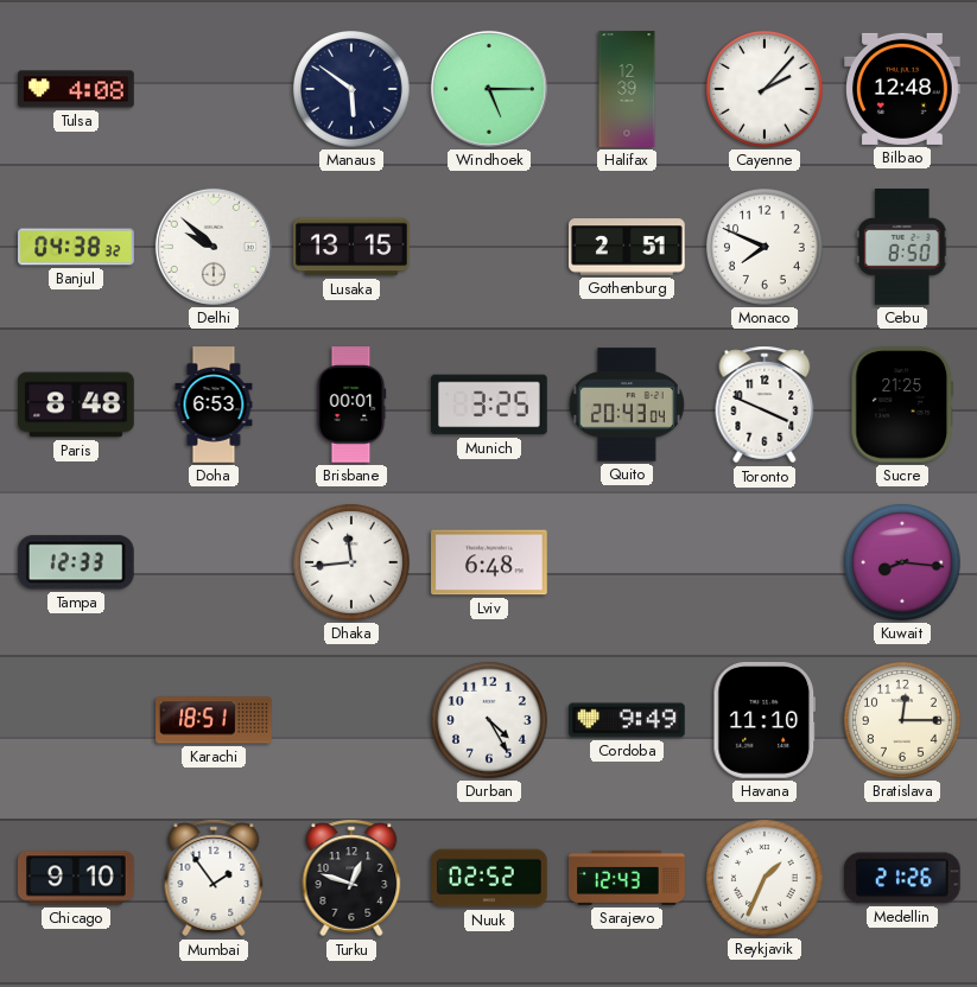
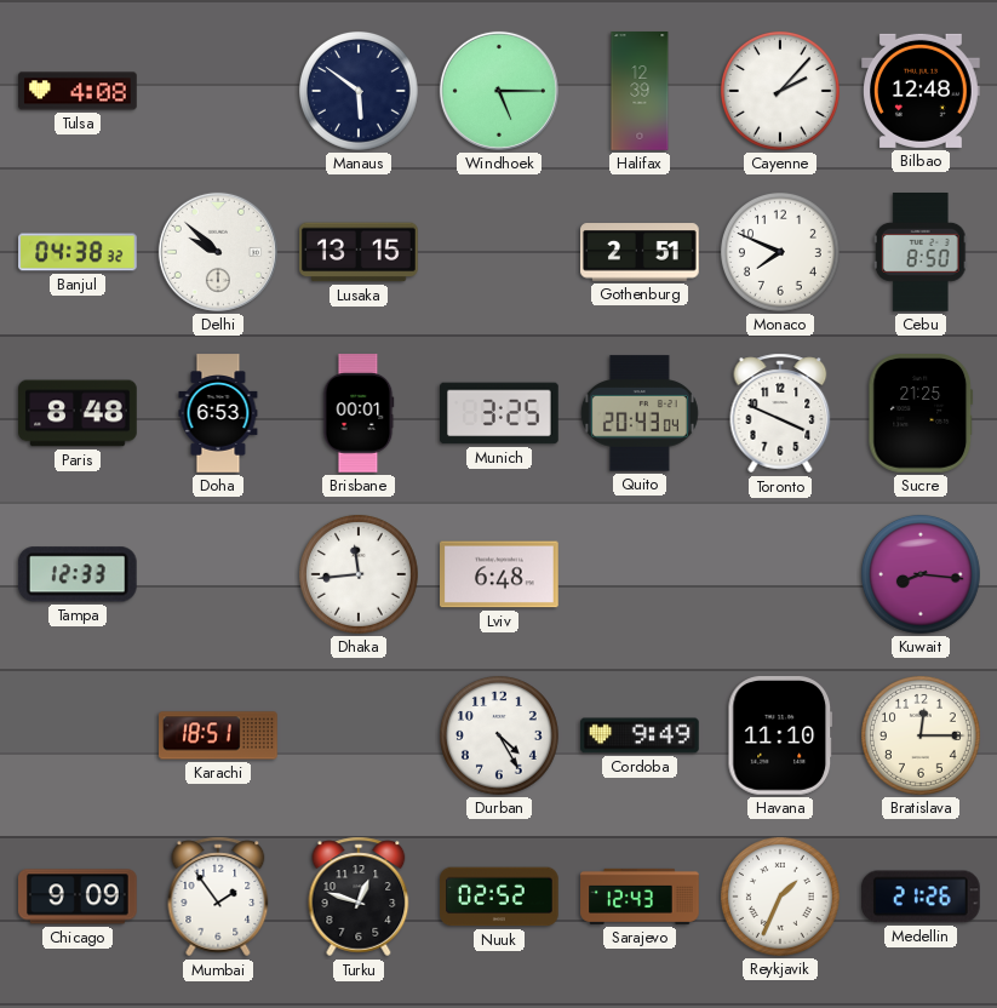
Chicago: 9:10 -> 9:09
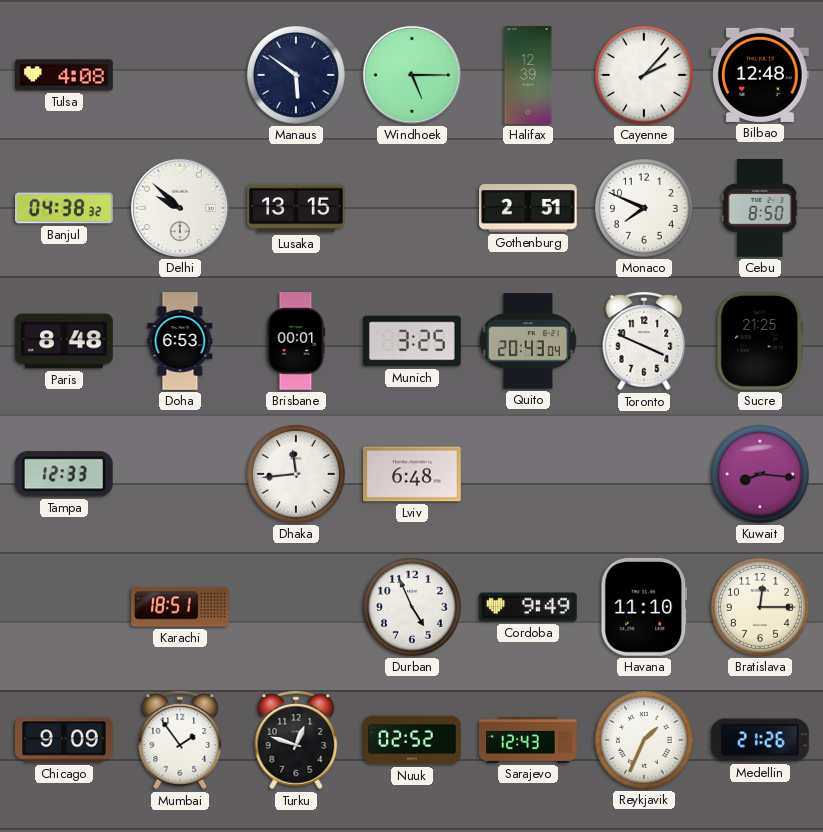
Durban: 4:25 -> 4:56
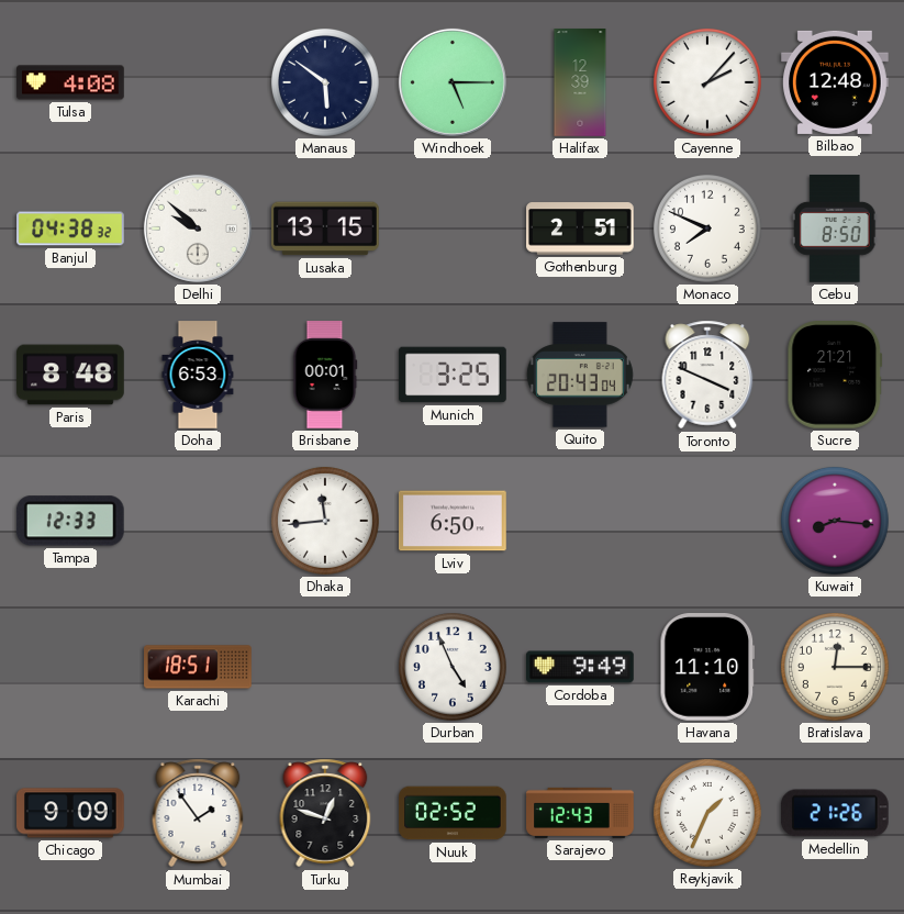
Sucre: 21:25 -> 21:21
Lviv: 6:48 -> 6:50
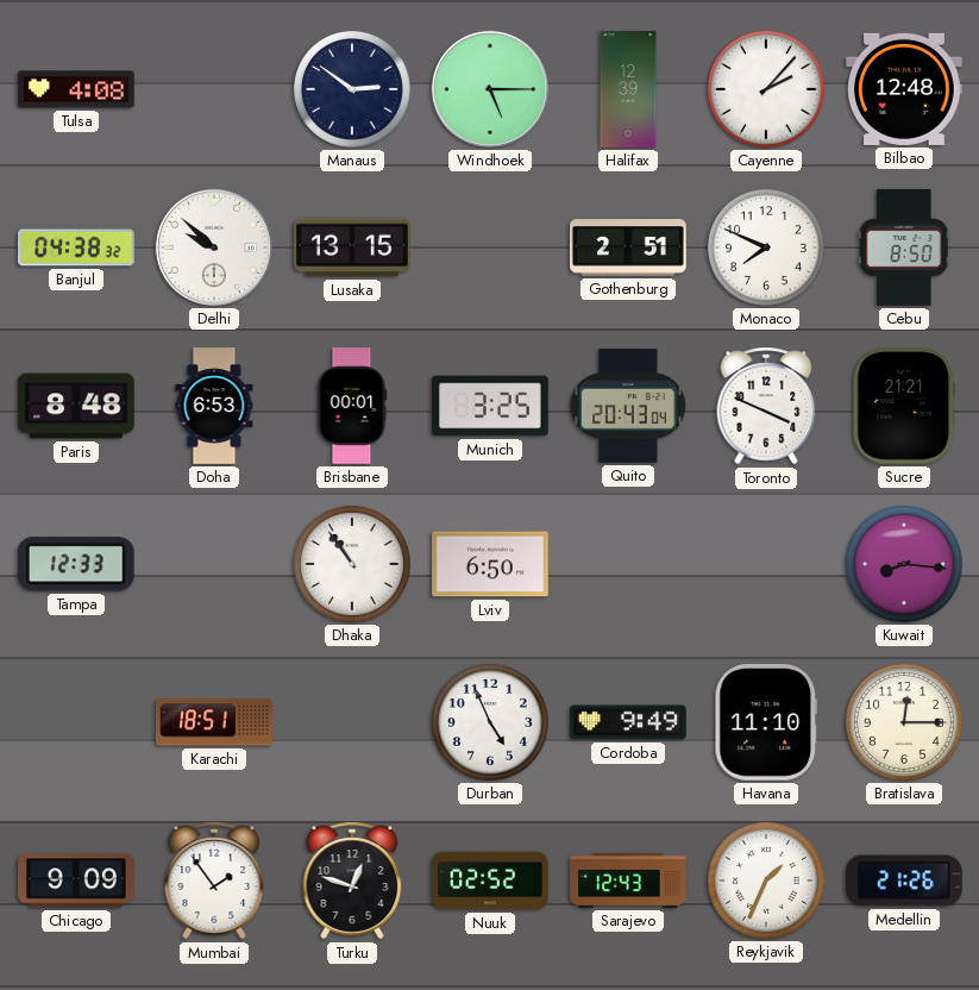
Manaus: 5:51 -> 2:51
Dhaka: 11:44 -> 10:54
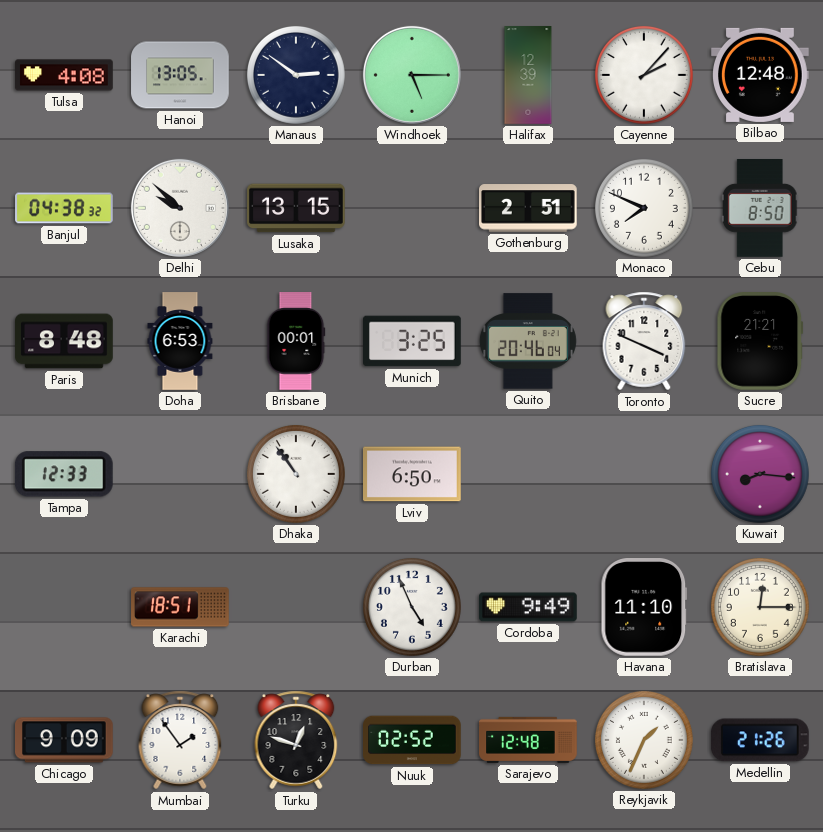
Hanoi: none -> 13:05
Quito: 20:43 -> 20:46
Sarajevo: 12:43 -> 12:48
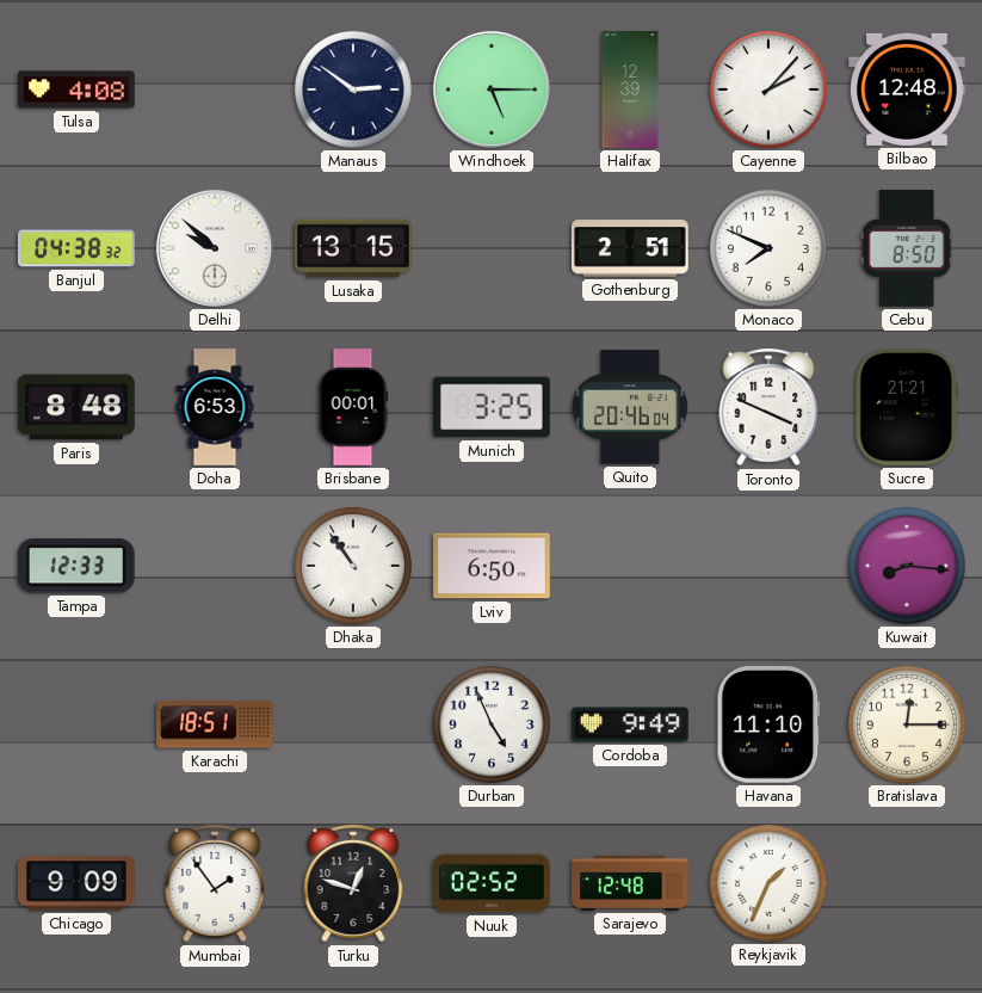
Hanoi: 13:05 -> none
Medellin: 21:26 -> none
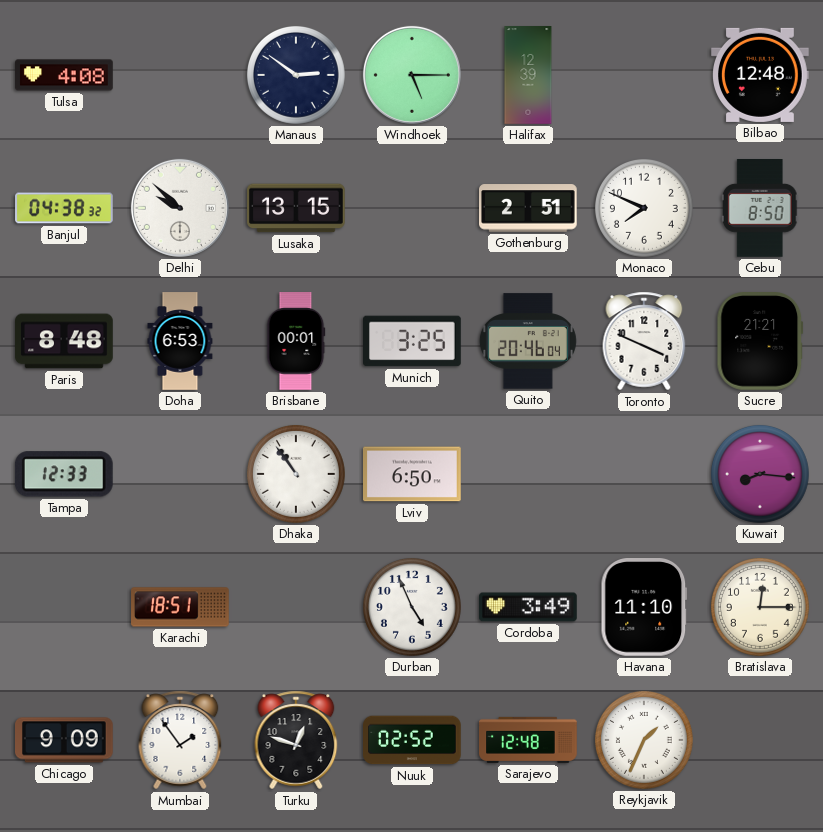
Cayenne: 2:07 -> none
Cordoba: 9:49 -> 3:49
